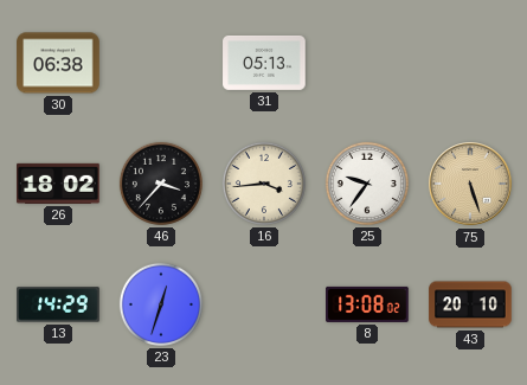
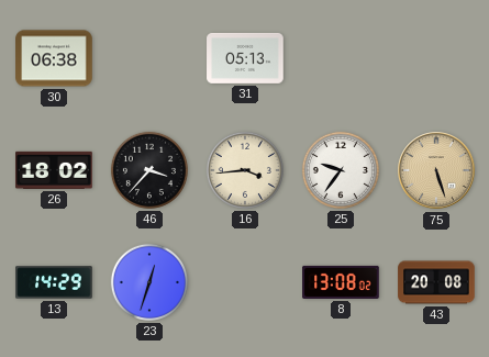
43: 20:10 -> 20:08
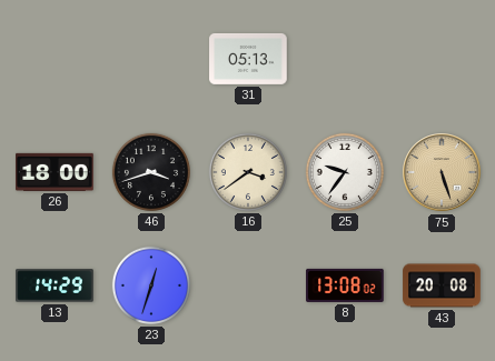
30: 06:38 -> none
26: 18:02 -> 18:00
46: 3:37 -> 3:42
16: 3:44 -> 3:39
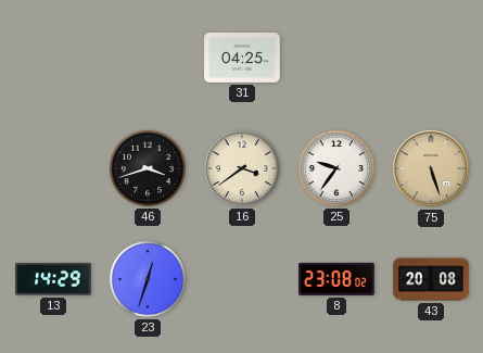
31: 05:13 -> 04:25
26: 18:00 -> none
8: 13:08 -> 23:08
